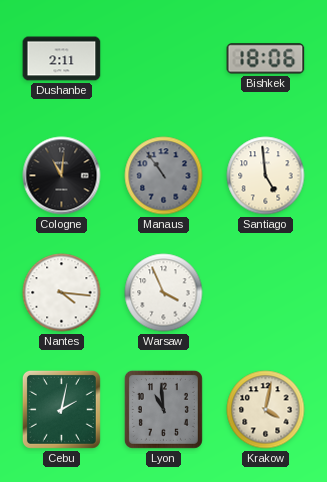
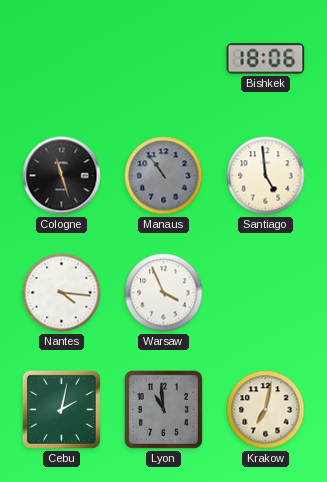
Dushanbe: 2:11 -> none
Cologne: 11:01 -> 11:27
Krakow: 4:02 -> 7:02
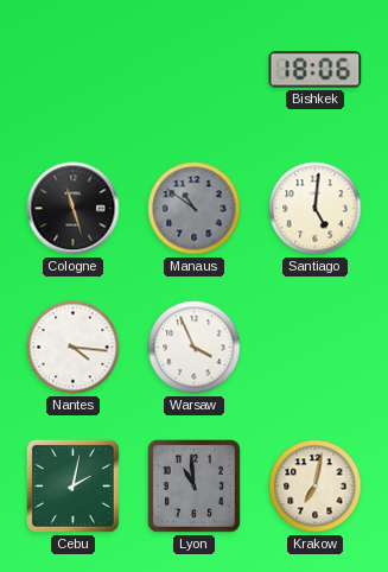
Manaus: 10:54 -> 10:51
Santiago: 4:59 -> 5:01
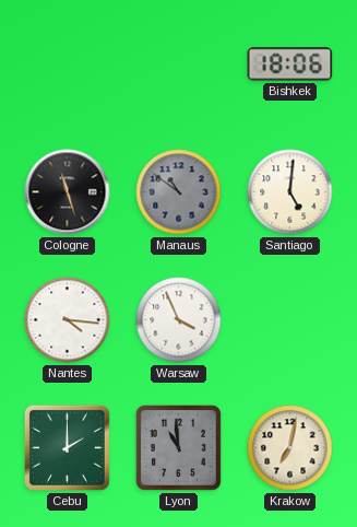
Cebu: 2:02 -> 2:00
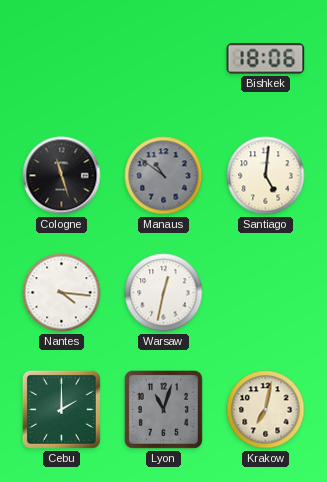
Warsaw: 3:56 -> 12:32
Lyon: 10:59 -> 11:03
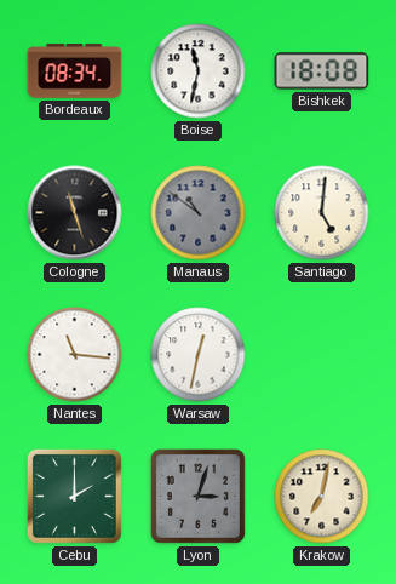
Bordeaux: none -> 08:34
Boise: none -> 11:32
Bishkek: 18:06 -> 18:08
Nantes: 4:16 -> 11:16
Lyon: 11:03 -> 3:03
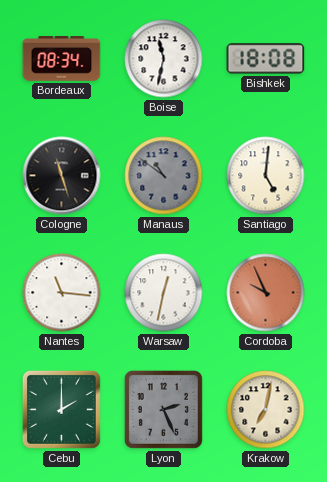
Cordoba: none -> 9:56
Lyon: 3:03 -> 2:26
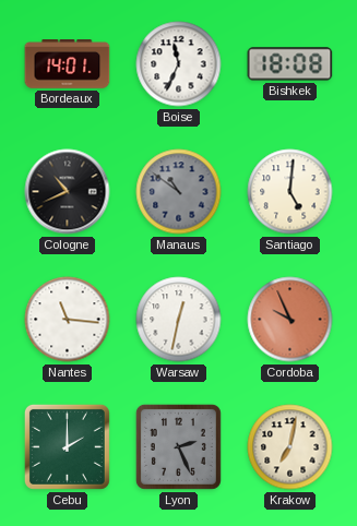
Bordeaux: 08:34 -> 14:01
Boise: 11:32 -> 11:34
Cologne: 11:27 -> 10:41
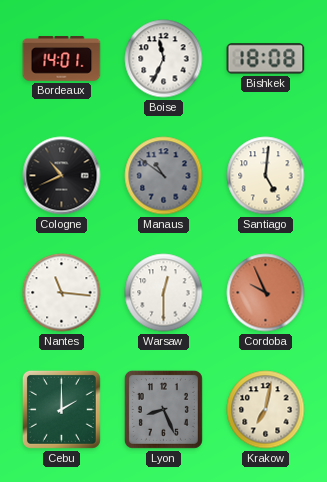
Warsaw: 12:32 -> 12:30
Lyon: 2:26 -> 8:26
